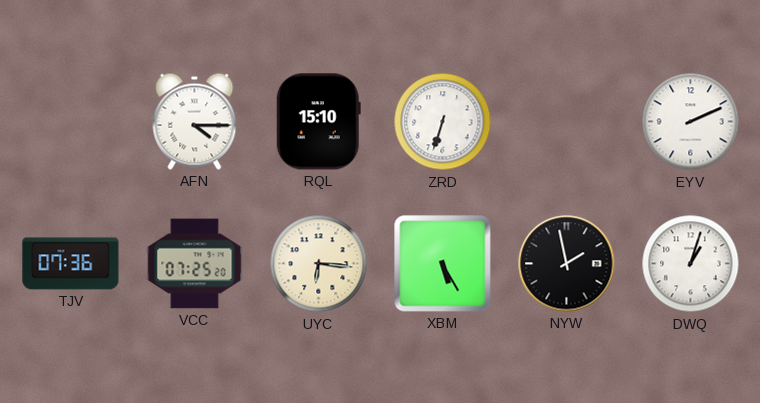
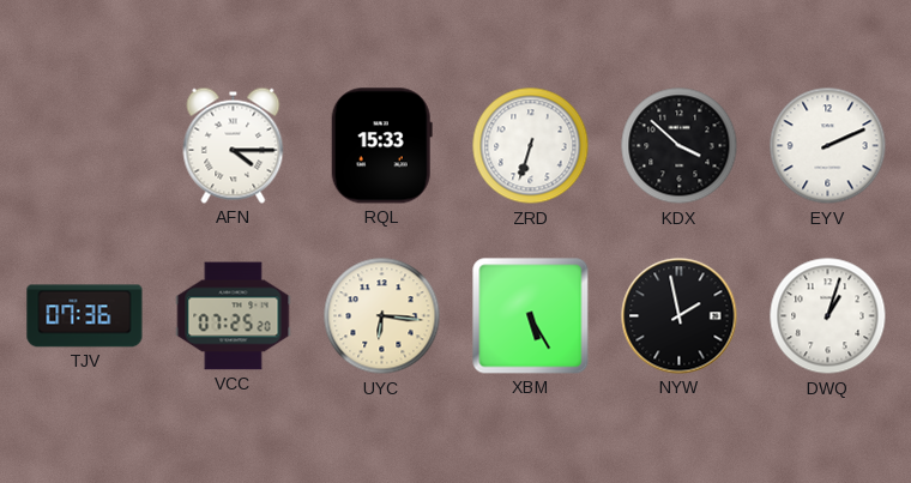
RQL: 15:10 -> 15:33
KDX: none -> 3:52
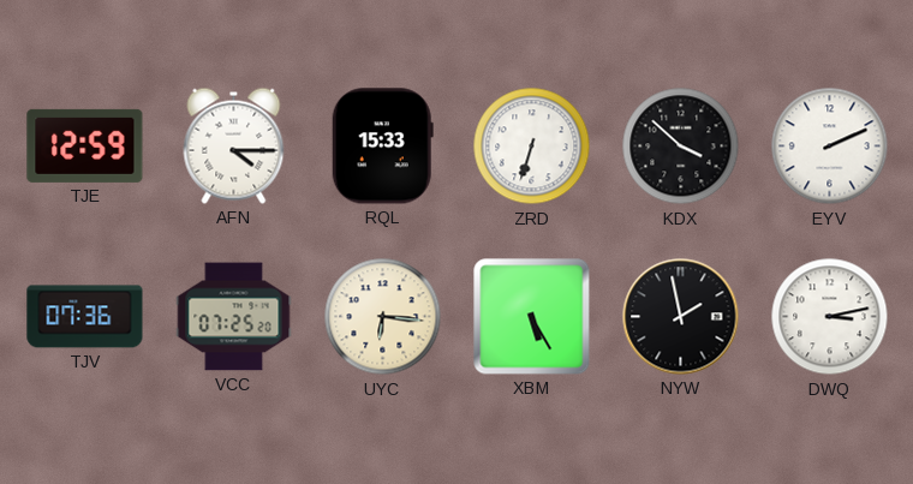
TJE: none -> 12:59
DWQ: 1:03 -> 3:13
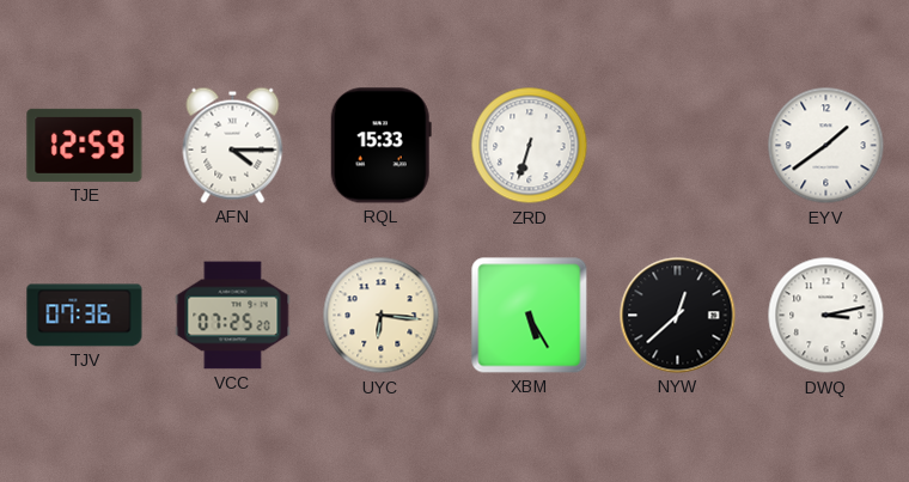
KDX: 3:52 -> none
EYV: 2:11 -> 1:39
NYW: 1:58 -> 12:38
